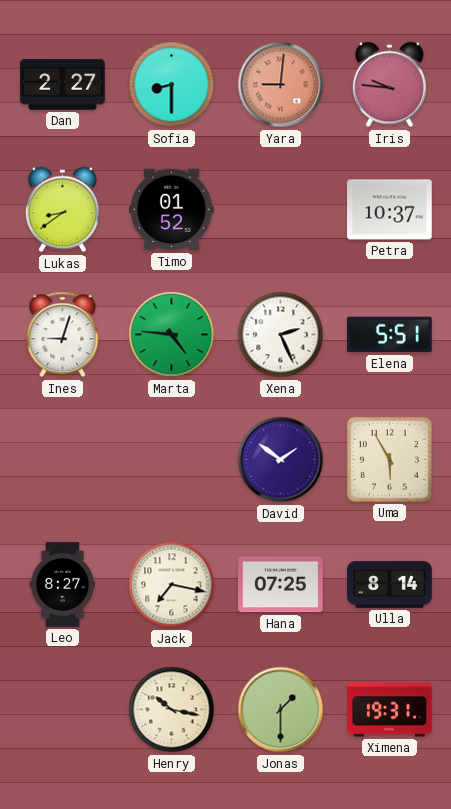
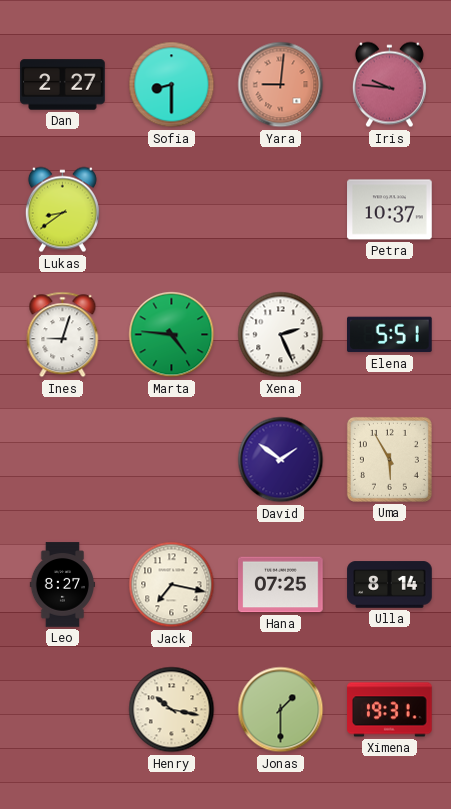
Timo: 01:52 -> none
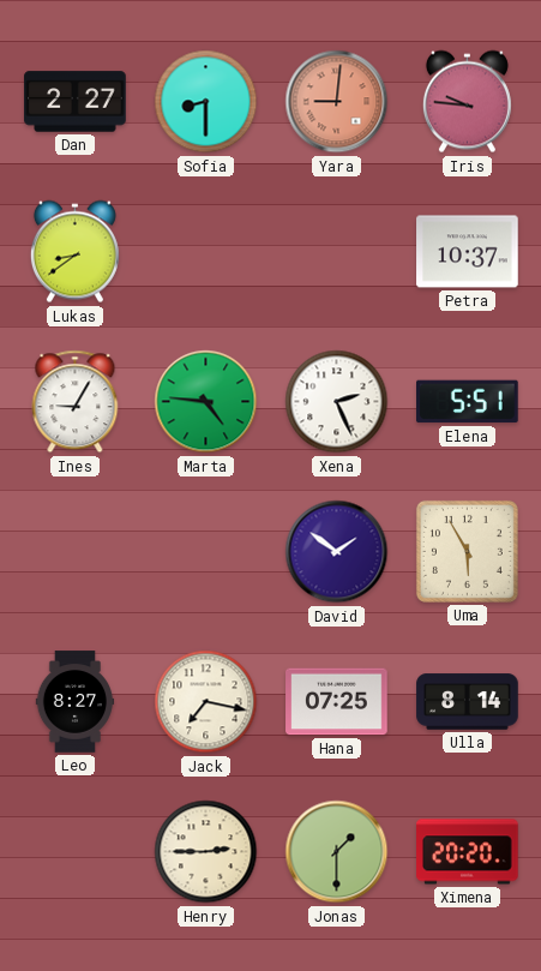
Ines: 9:03 -> 9:05
Henry: 10:17 -> 2:45
Ximena: 19:31 -> 20:20
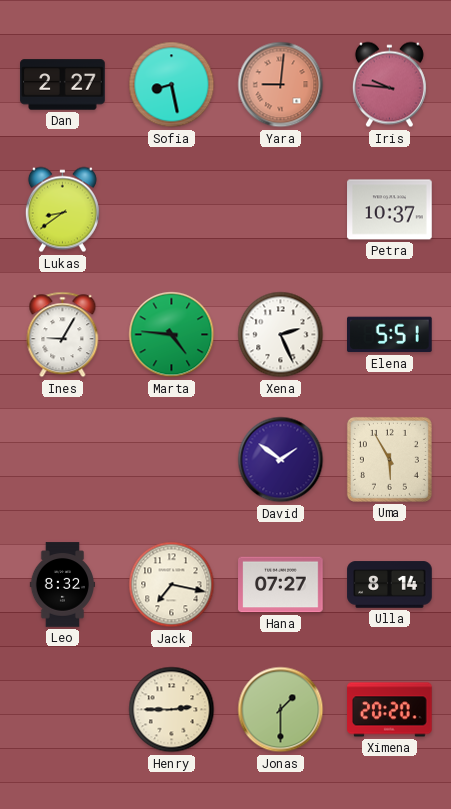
Sofia: 8:30 -> 8:28
Leo: 8:27 -> 8:32
Hana: 07:25 -> 07:27
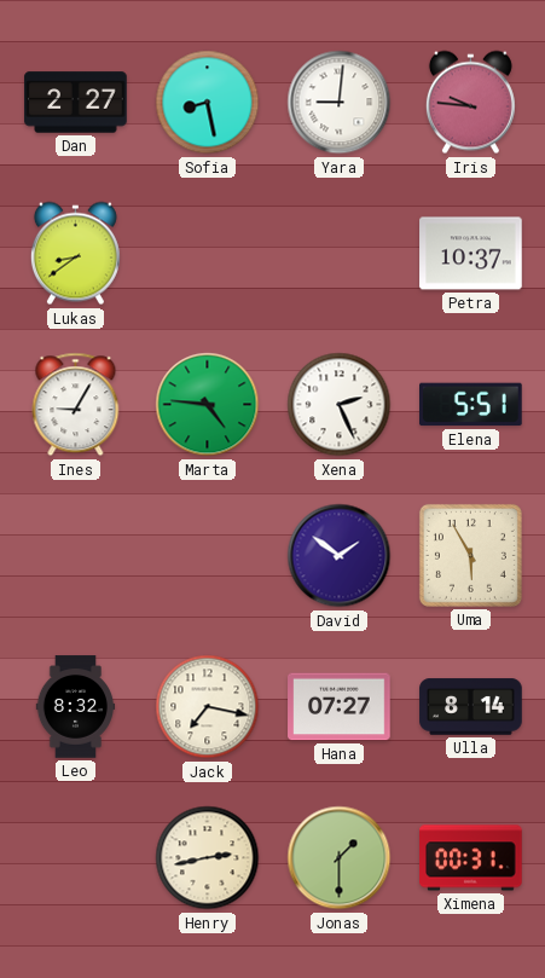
Yara dial: salmon -> white
Henry: 2:45 -> 2:43
Ximena: 20:20 -> 00:31
